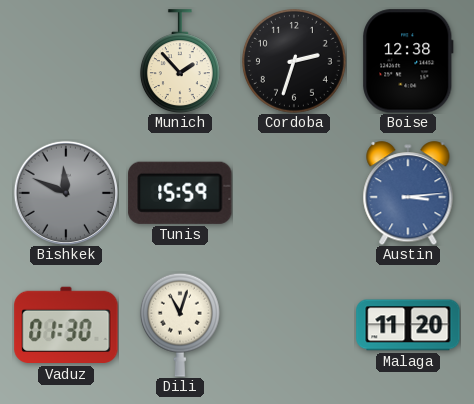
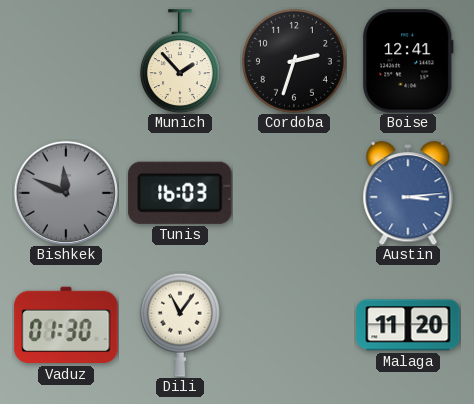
Boise: 12:38 -> 12:41
Tunis: 15:59 -> 16:03
Dili: 11:03 -> 11:06
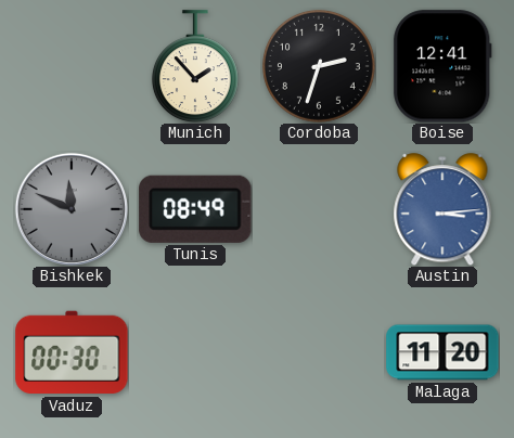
Tunis: 16:03 -> 08:49
Vaduz: 01:30 -> 00:30
Dili: 11:06 -> none
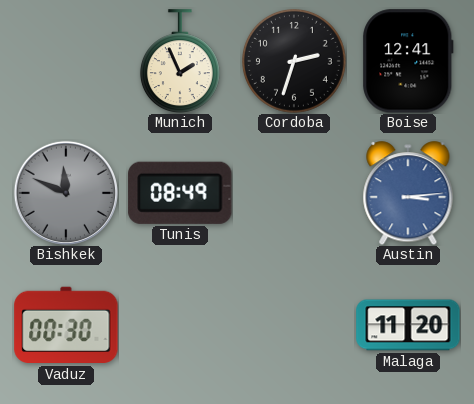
Munich: 1:53 -> 1:56
